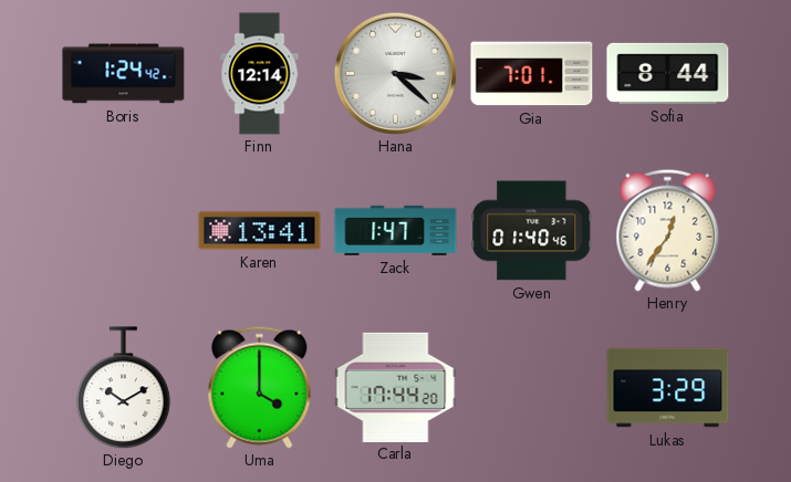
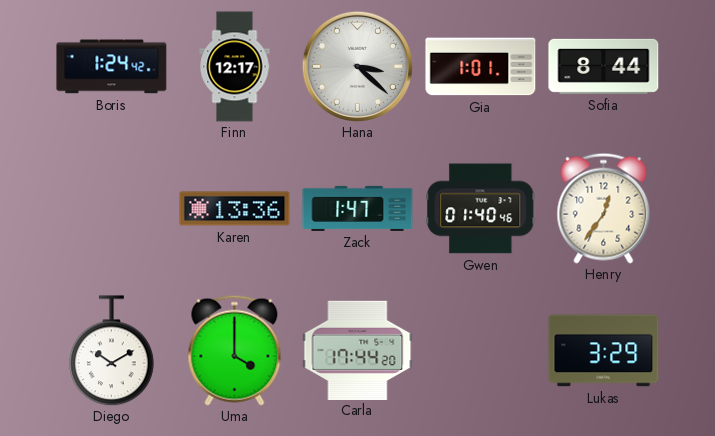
Finn: 12:14 -> 12:17
Gia: 7:01 -> 1:01
Karen: 13:41 -> 13:36
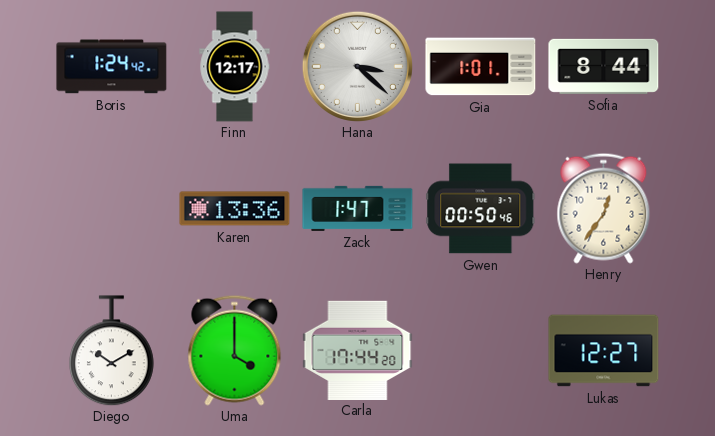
Gwen: 01:40 -> 00:50
Lukas: 3:29 -> 12:27
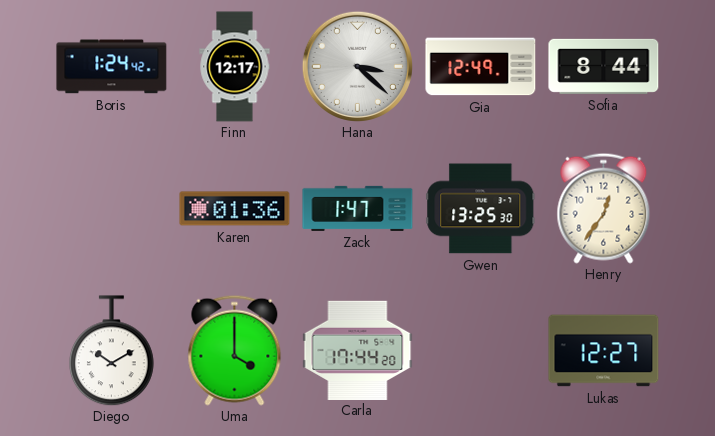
Gia: 1:01 -> 12:49
Karen: 13:36 -> 01:36
Gwen: 00:50 -> 13:25
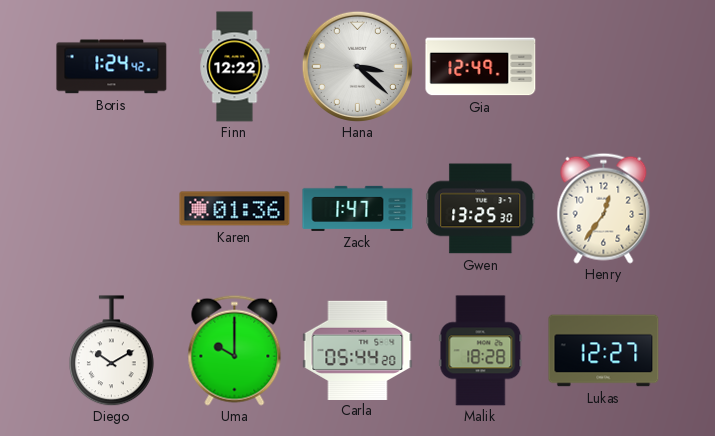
Finn: 12:17 -> 12:22
Sofia: 8:44 -> none
Uma: 4:00 -> 10:00
Carla: 17:44 -> 05:44
Malik: none -> 18:28
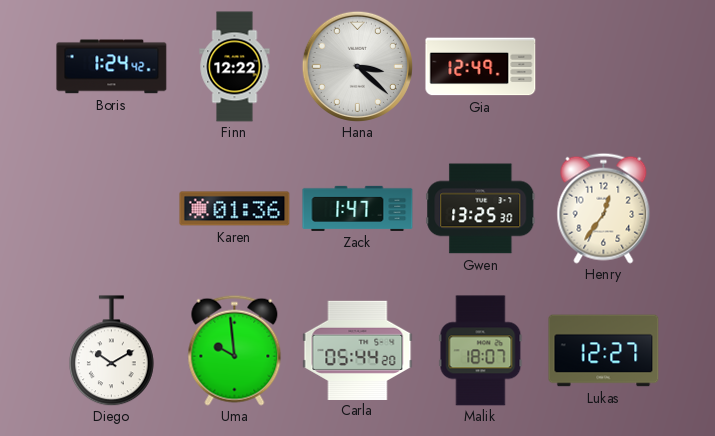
Uma: 10:00 -> 9:59
Malik: 18:28 -> 18:07
